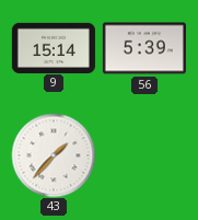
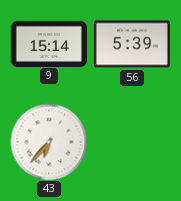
43: 1:37 -> 6:37
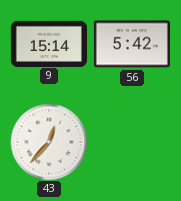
56: 5:39 -> 5:42
43: 6:37 -> 12:37
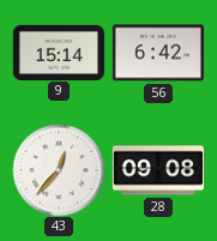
56: 5:42 -> 6:42
28: none -> 09:08
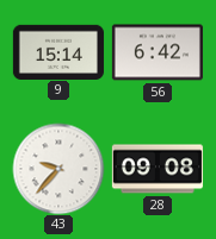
43: 12:37 -> 9:37
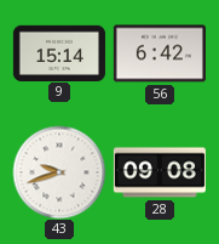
43: 9:37 -> 9:42
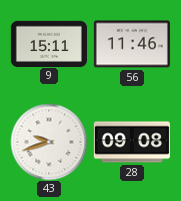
9: 15:14 -> 15:11
56: 6:42 -> 11:46
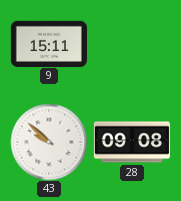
56: 11:46 -> none
43: 9:42 -> 9:52
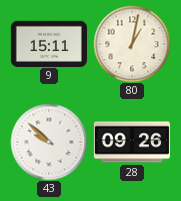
80: none -> 1:02
28: 09:08 -> 09:26
